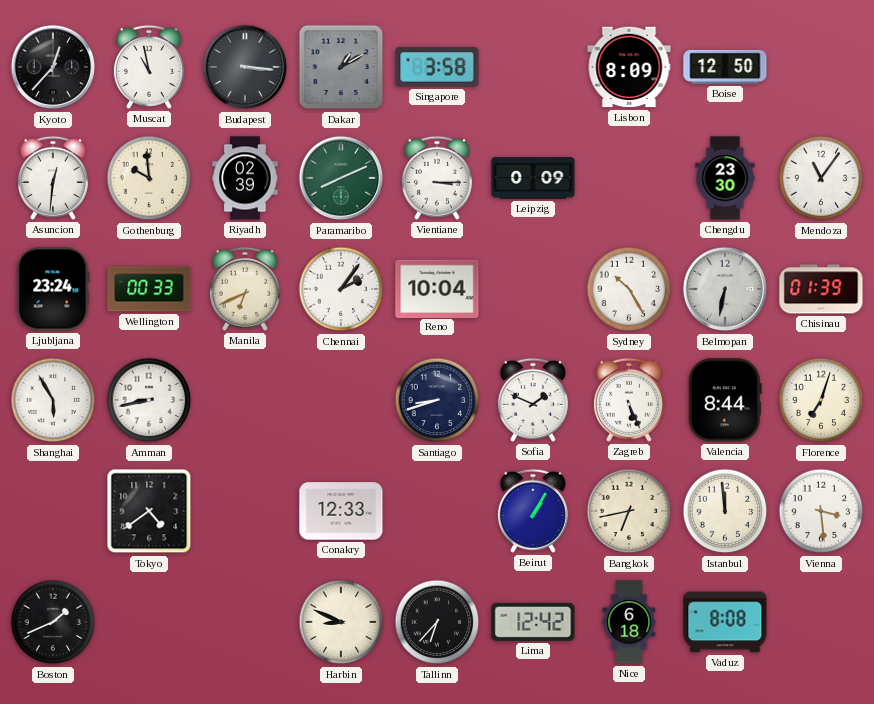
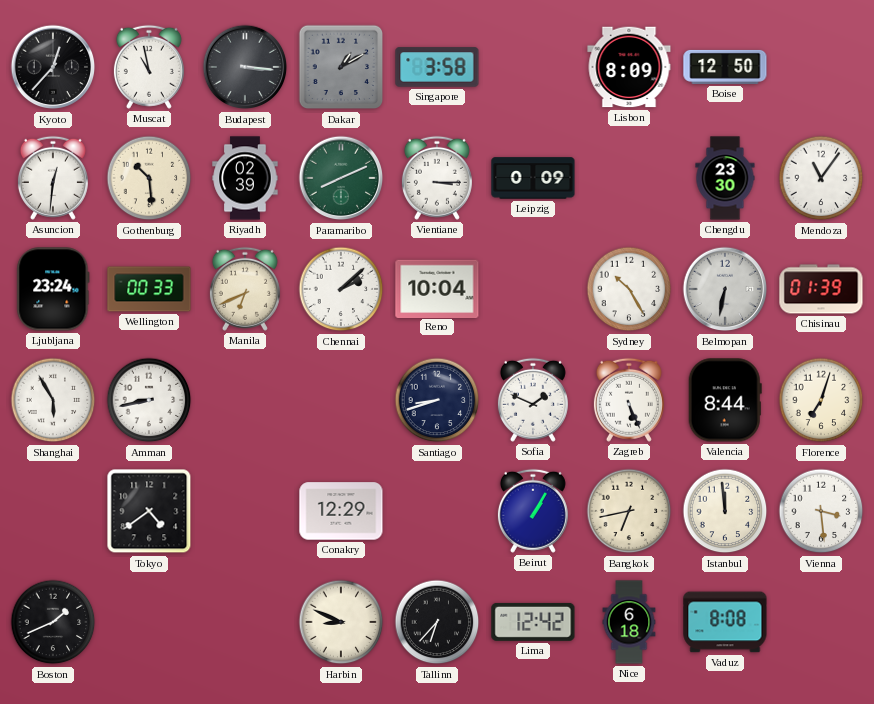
Gothenburg: 9:59 -> 10:29
Chennai: 2:06 -> 2:08
Conakry: 12:33 -> 12:29
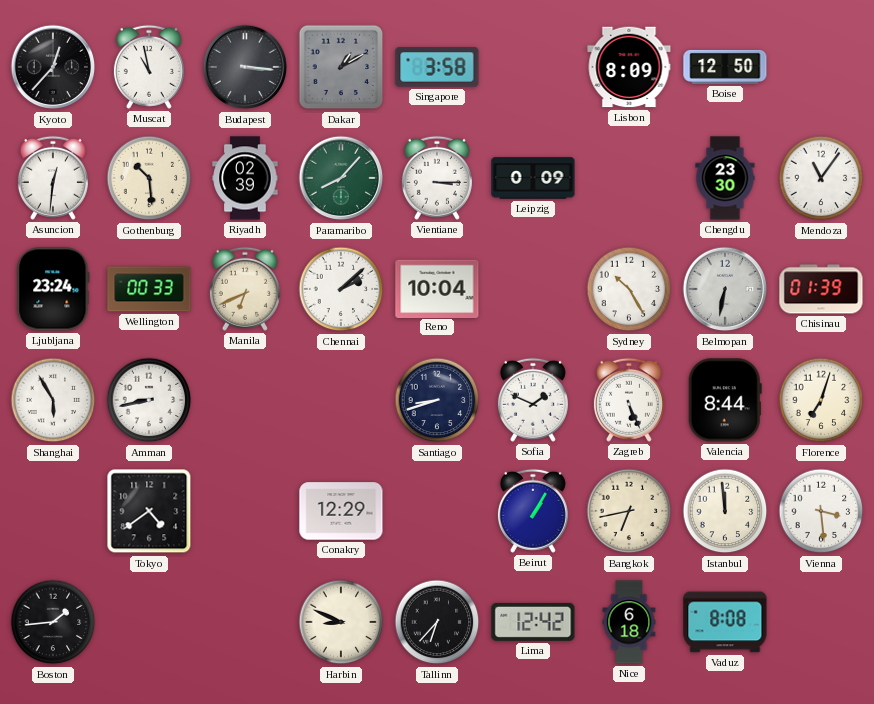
Paramaribo: 8:11 -> 8:07
Boston: 1:41 -> 1:44
